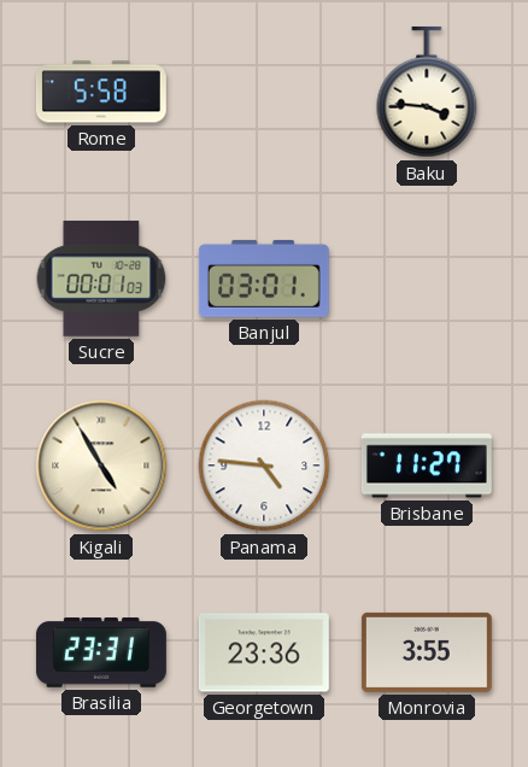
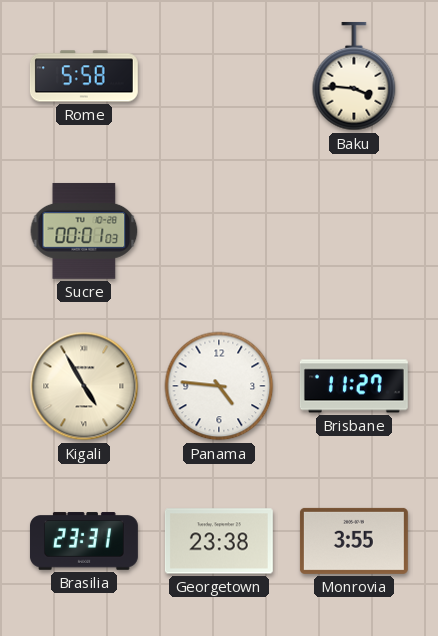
Banjul: 03:01 -> none
Georgetown: 23:36 -> 23:38
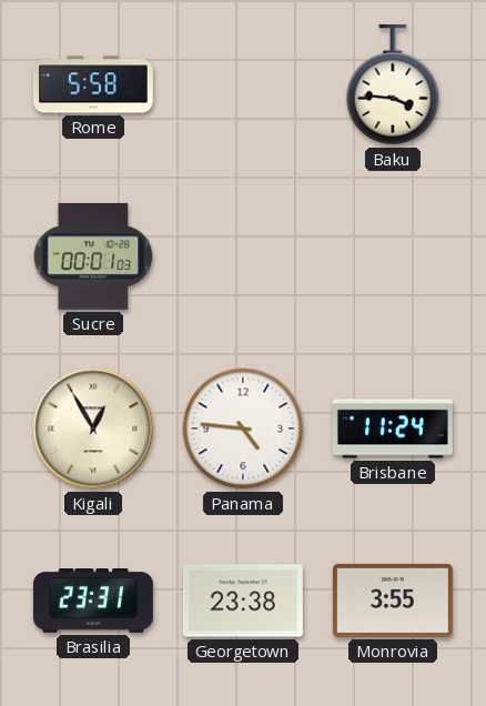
Kigali: 4:55 -> 12:55
Brisbane: 11:27 -> 11:24
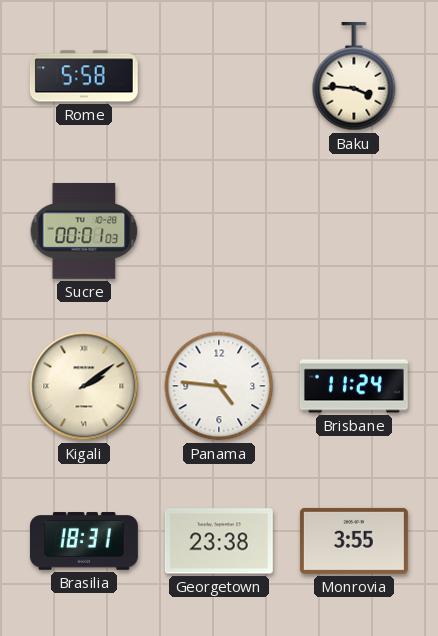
Kigali: 12:55 -> 2:09
Brasilia: 23:31 -> 18:31
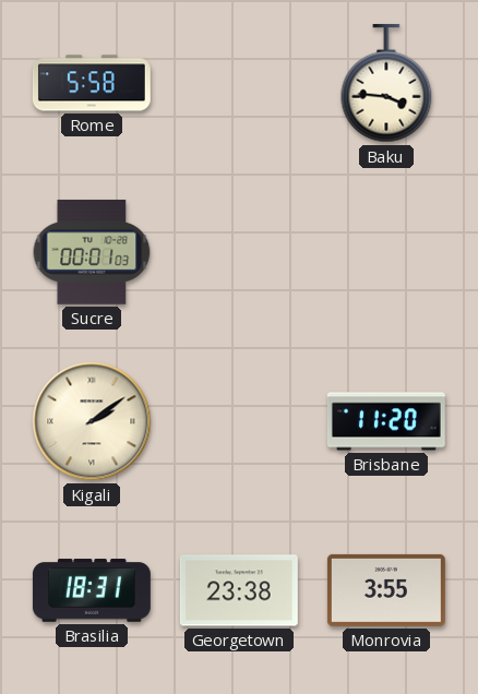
Panama: 4:46 -> none
Brisbane: 11:24 -> 11:20
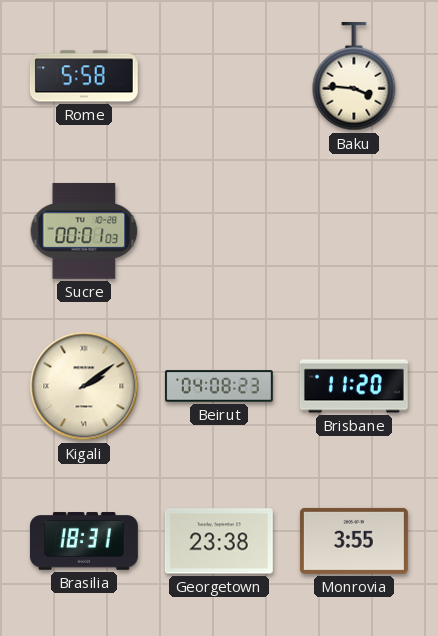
Beirut: none -> 04:08
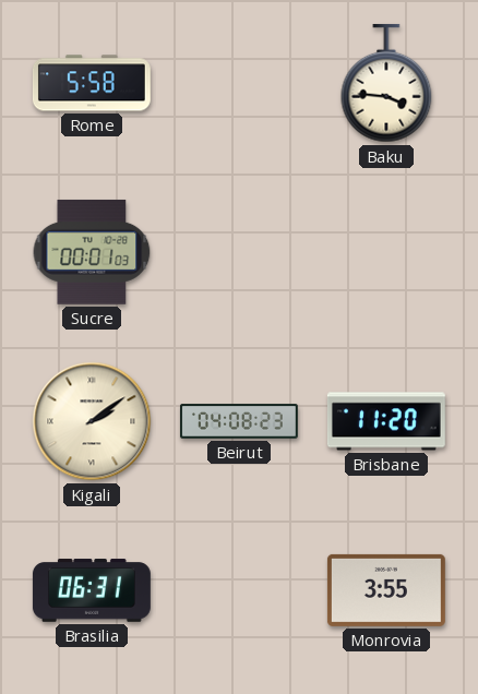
Brasilia: 18:31 -> 06:31
Georgetown: 23:38 -> none
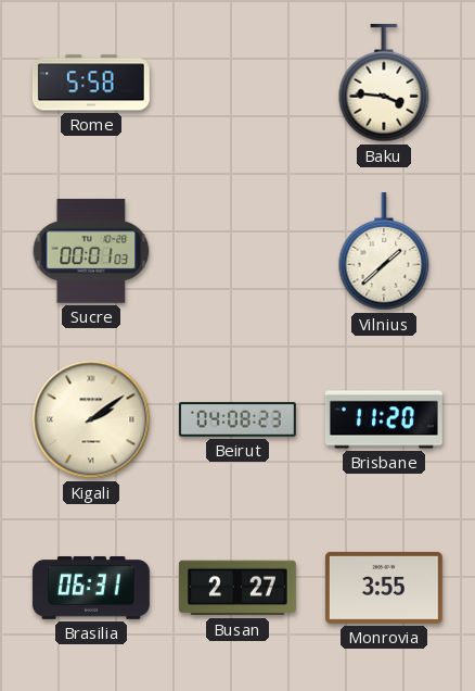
Vilnius: none -> 1:38
Busan: none -> 2:27
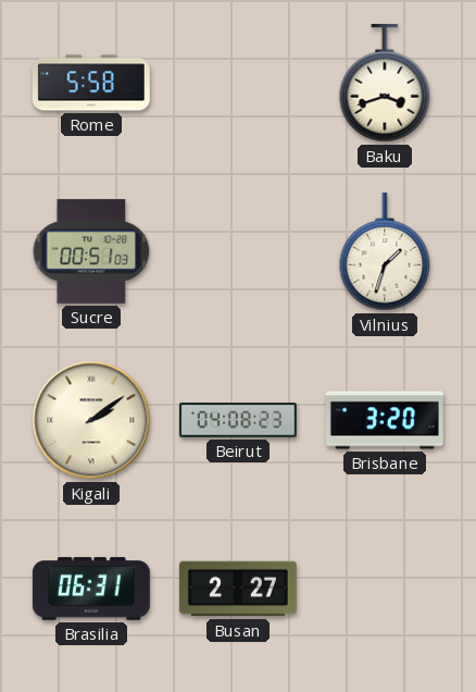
Baku: 3:46 -> 3:42
Sucre: 00:01 -> 00:51
Vilnius: 1:38 -> 1:33
Brisbane: 11:20 -> 3:20
Monrovia: 3:55 -> none
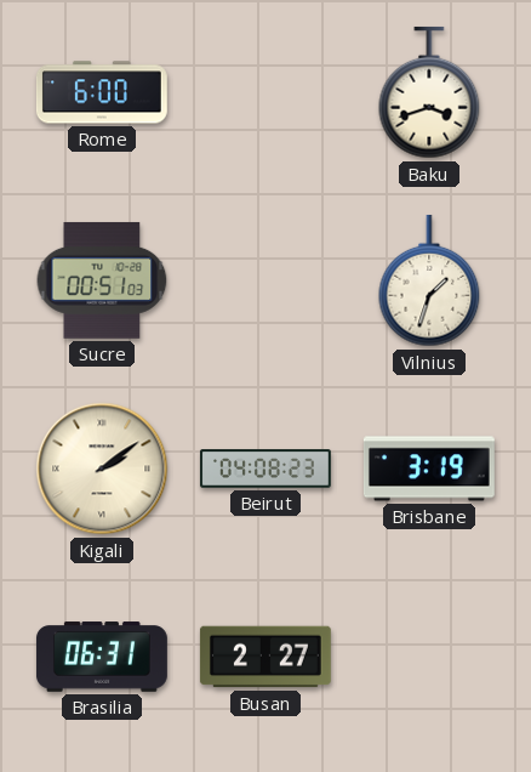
Rome: 5:58 -> 6:00
Brisbane: 3:20 -> 3:19
